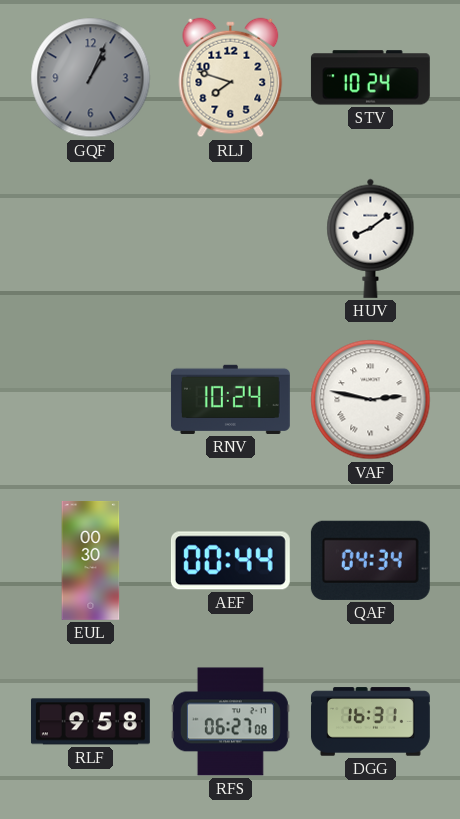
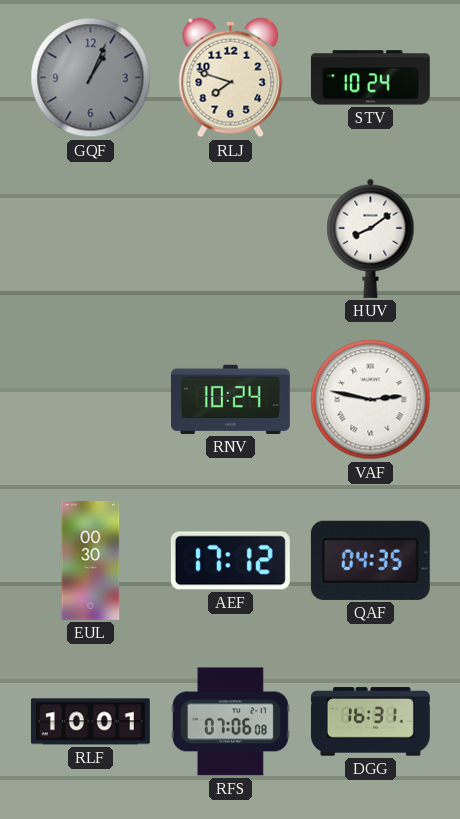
AEF: 00:44 -> 17:12
QAF: 04:34 -> 04:35
RLF: 9:58 -> 10:01
RFS: 06:27 -> 07:06
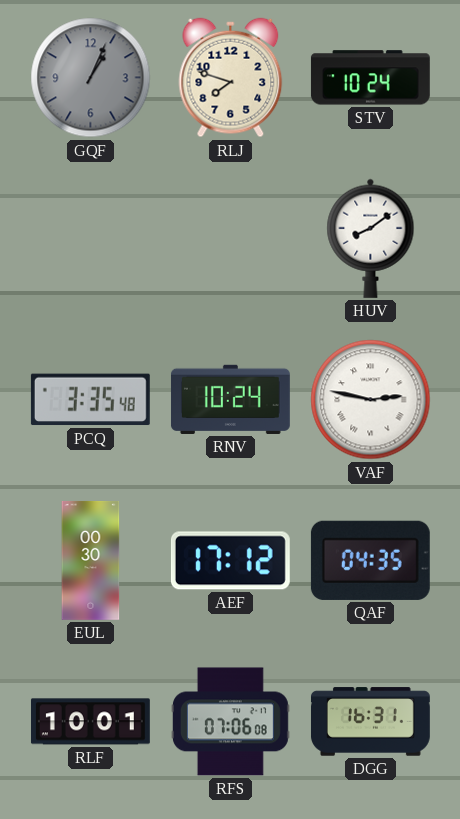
PCQ: none -> 3:35
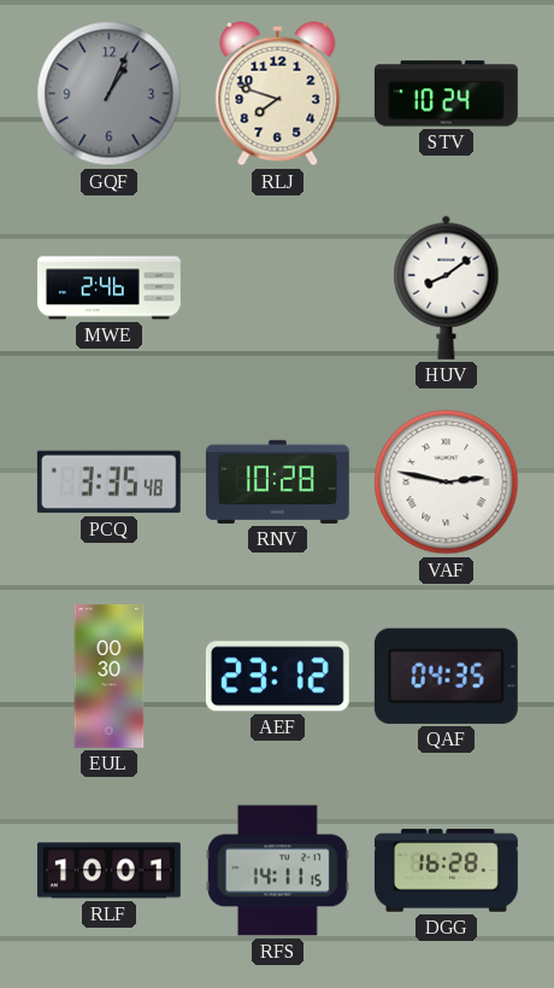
MWE: none -> 2:46
RNV: 10:24 -> 10:28
AEF: 17:12 -> 23:12
RFS: 07:06 -> 14:11
DGG: 16:31 -> 16:28
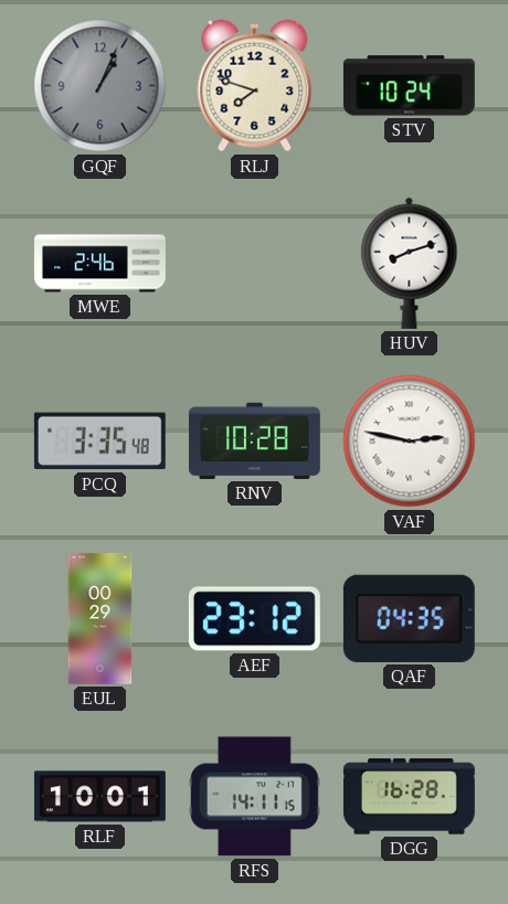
HUV: 8:09 -> 8:12
EUL: 00:30 -> 00:29
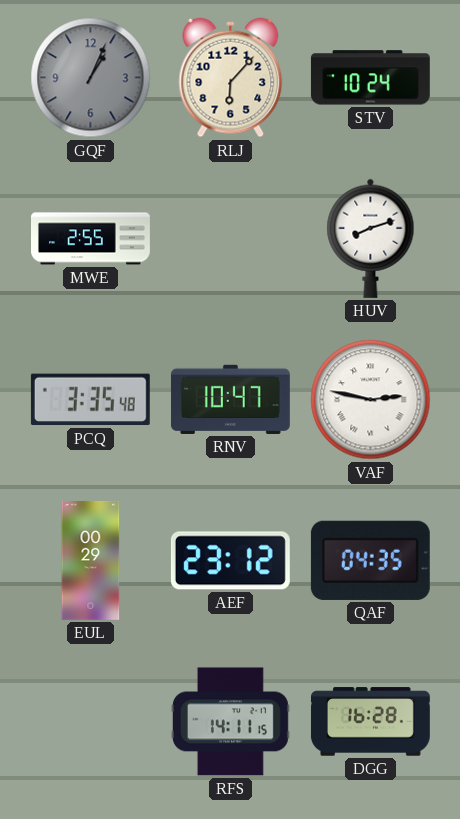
RLJ: 7:48 -> 6:07
MWE: 2:46 -> 2:55
RNV: 10:28 -> 10:47
RLF: 10:01 -> none
